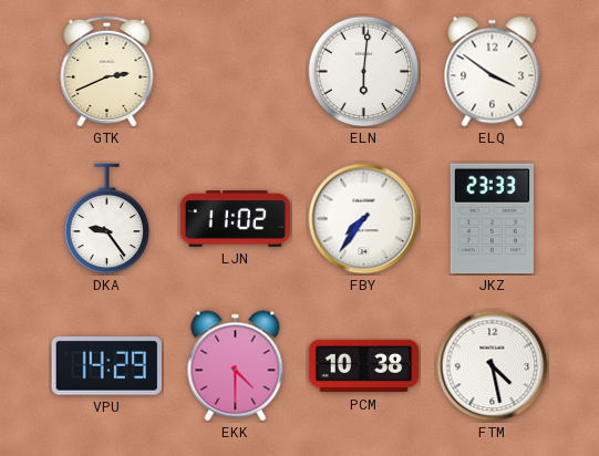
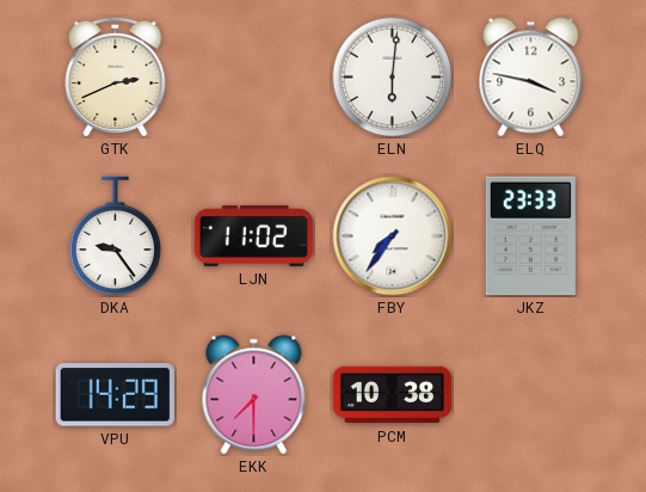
ELQ: 3:51 -> 3:47
EKK: 4:30 -> 7:30
FTM: 4:28 -> none
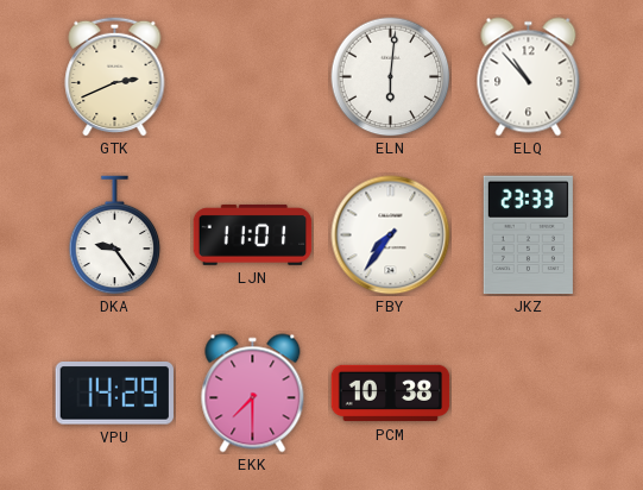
ELQ: 3:47 -> 10:53
LJN: 11:02 -> 11:01
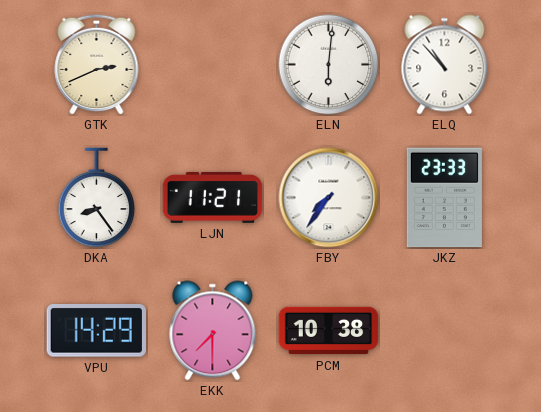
DKA: 9:24 -> 8:24
LJN: 11:01 -> 11:21
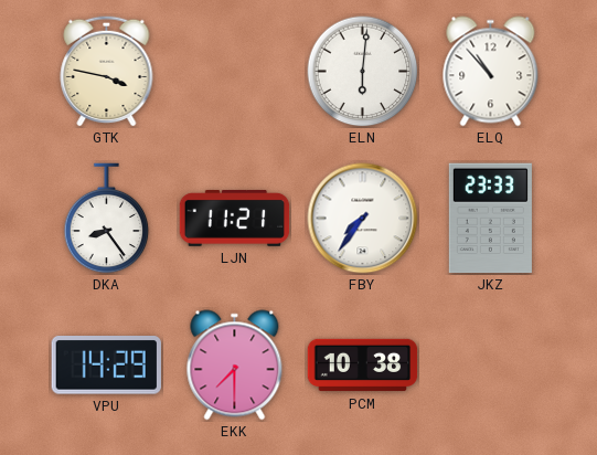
GTK: 2:41 -> 3:47
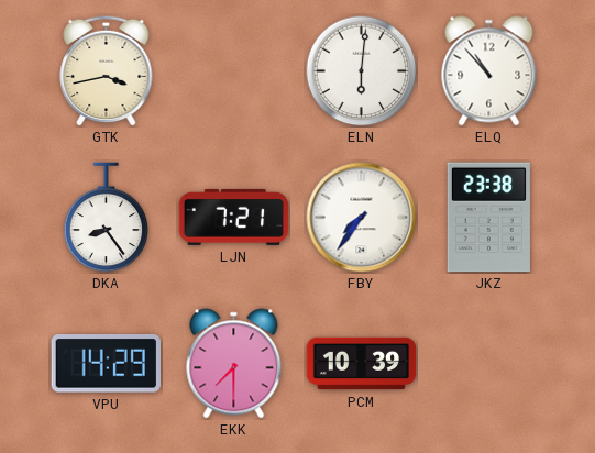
GTK: 3:47 -> 3:43
LJN: 11:21 -> 7:21
JKZ: 23:33 -> 23:38
PCM: 10:38 -> 10:39
